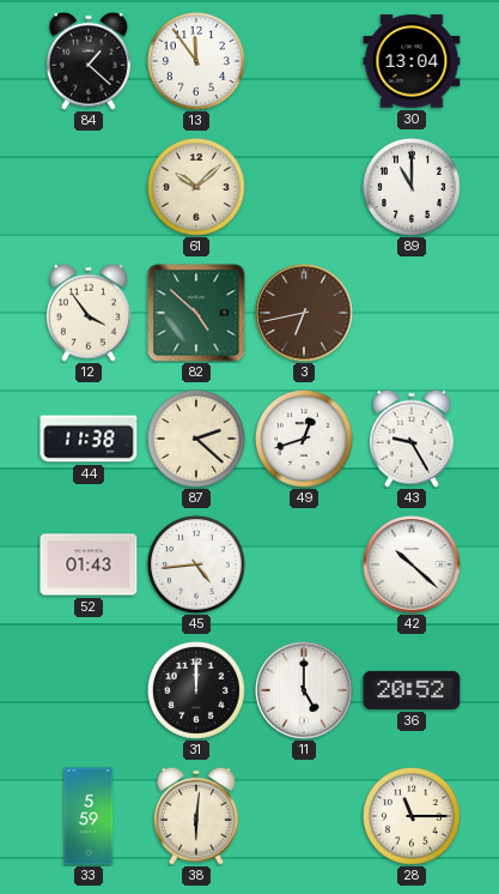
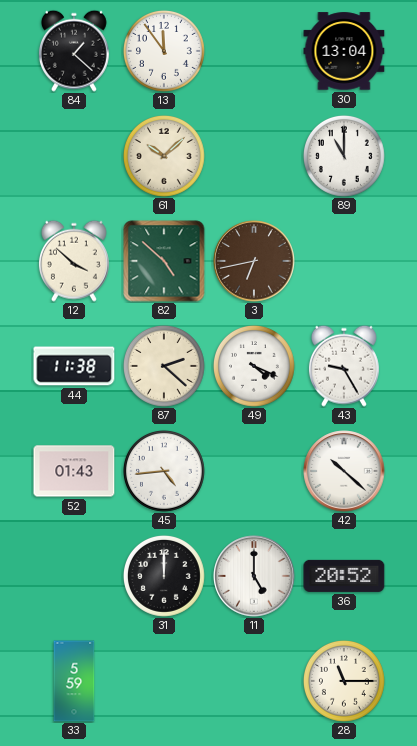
12: 3:54 -> 3:52
49: 12:42 -> 4:19
38: 6:01 -> none
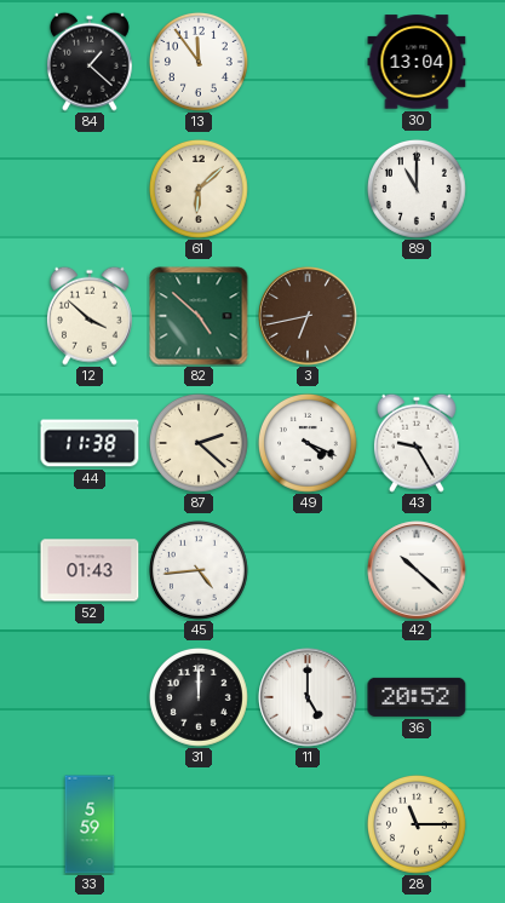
61: 10:08 -> 6:08
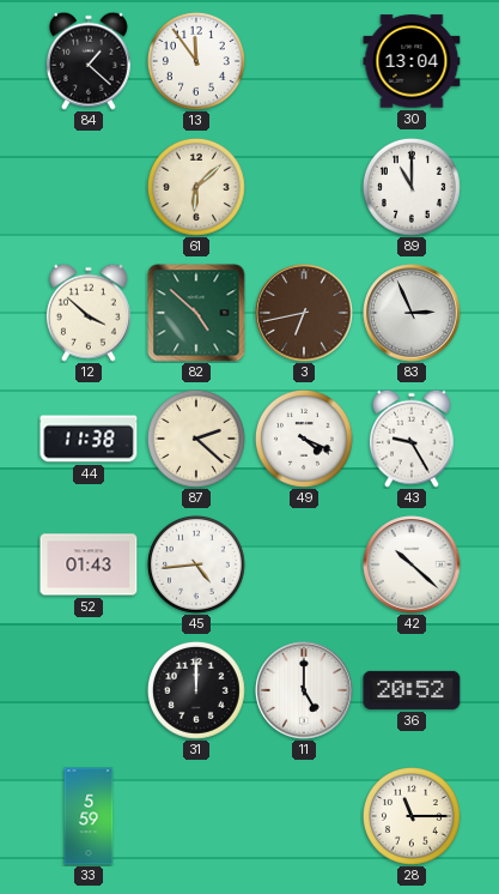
83: none -> 2:56
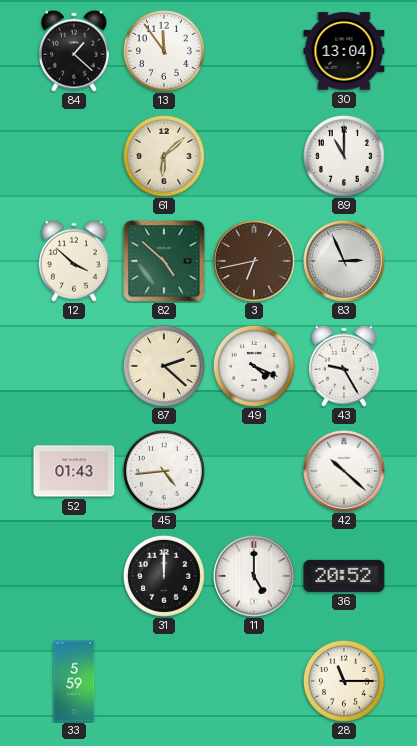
44: 11:38 -> none
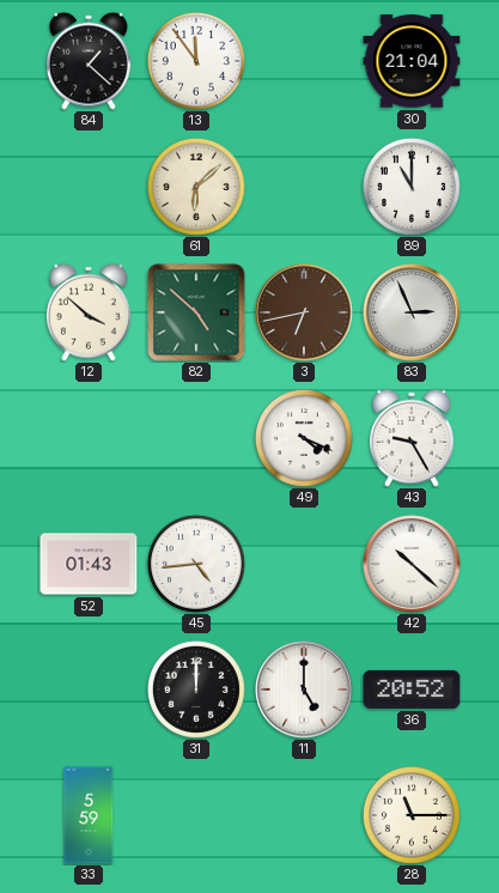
30: 13:04 -> 21:04
87: 2:22 -> none
